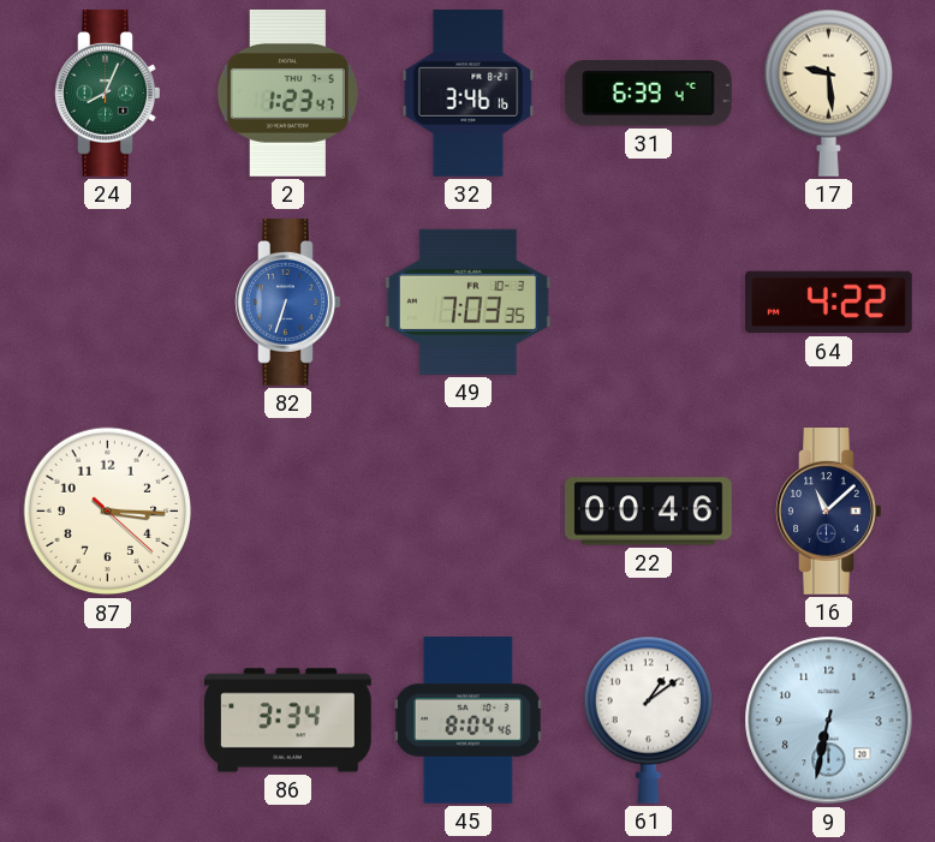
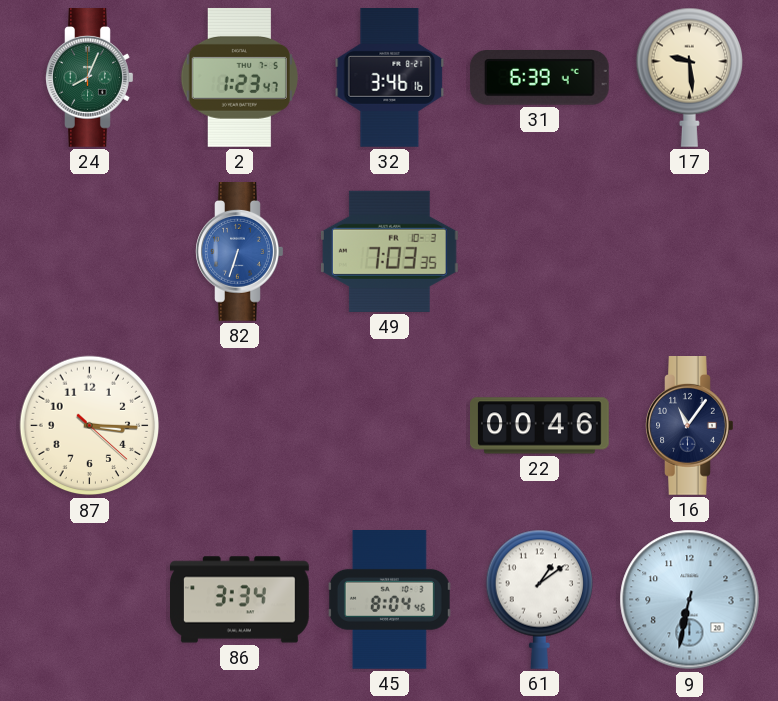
64: 4:22 -> none
16: 11:08 -> 11:06
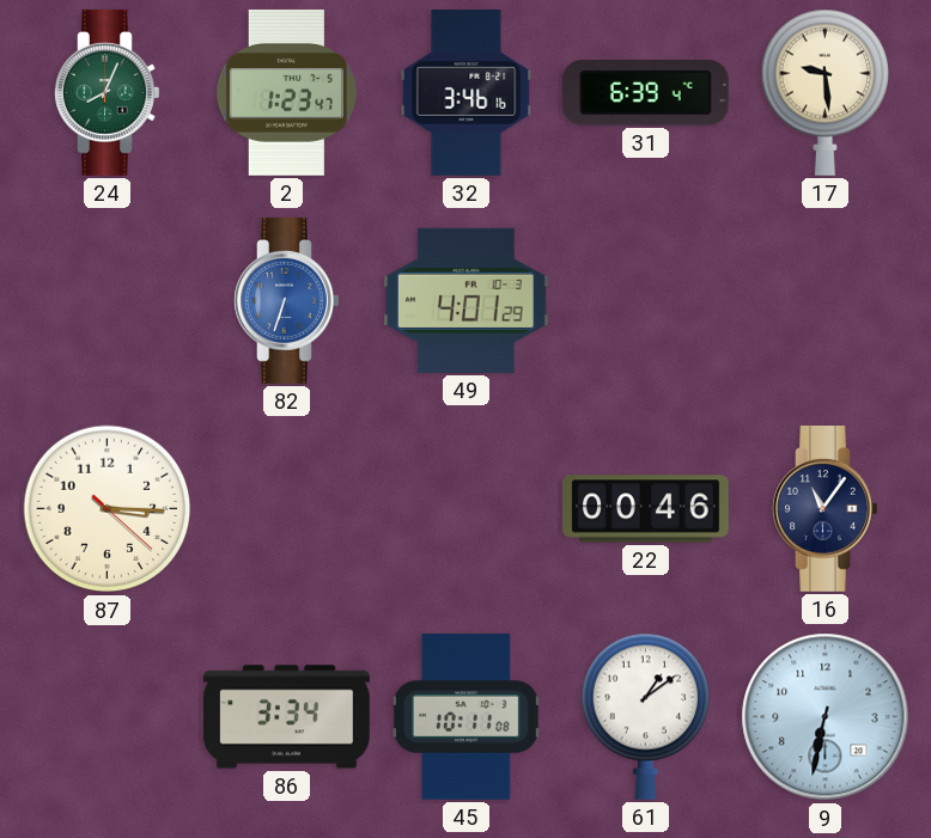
49: 7:03 -> 4:01
45: 8:04 -> 10:11
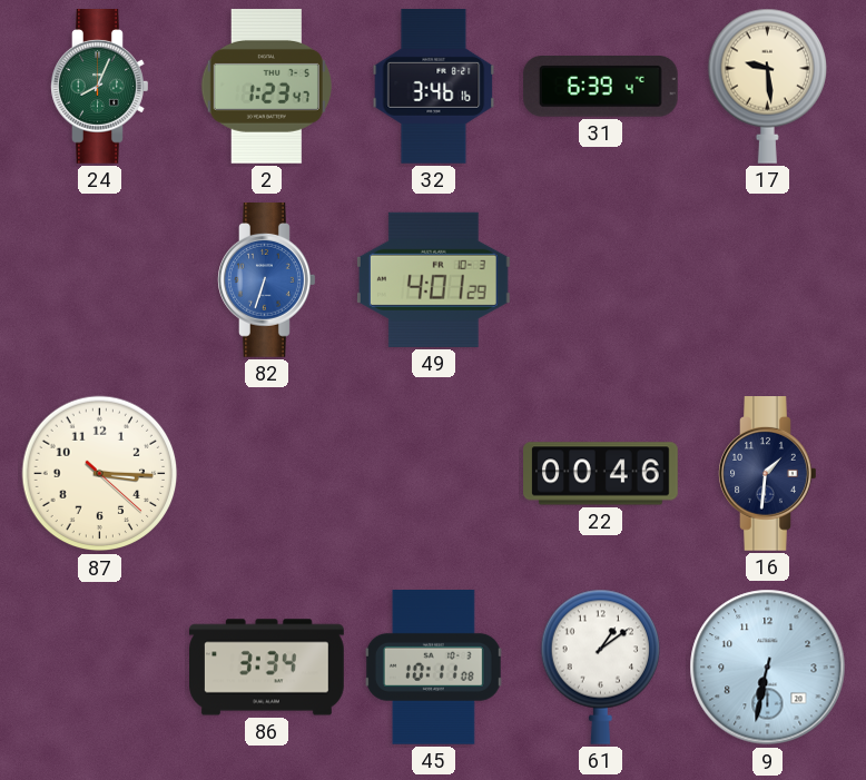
16: 11:06 -> 1:31
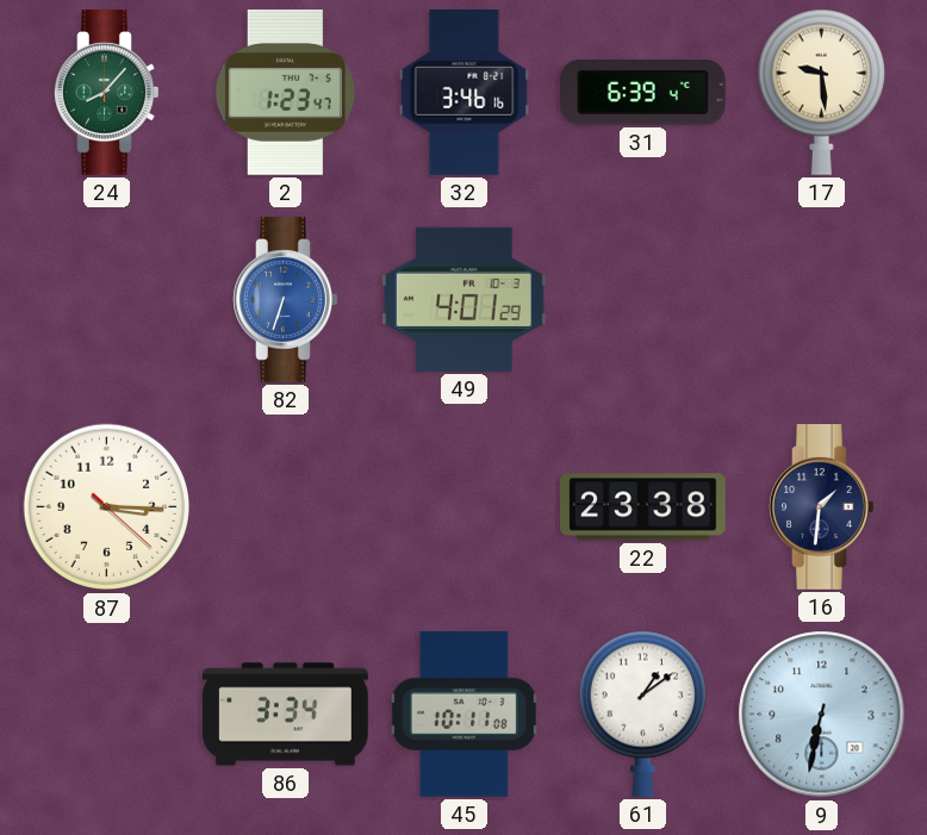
24: 8:04 -> 8:07
22: 00:46 -> 23:38
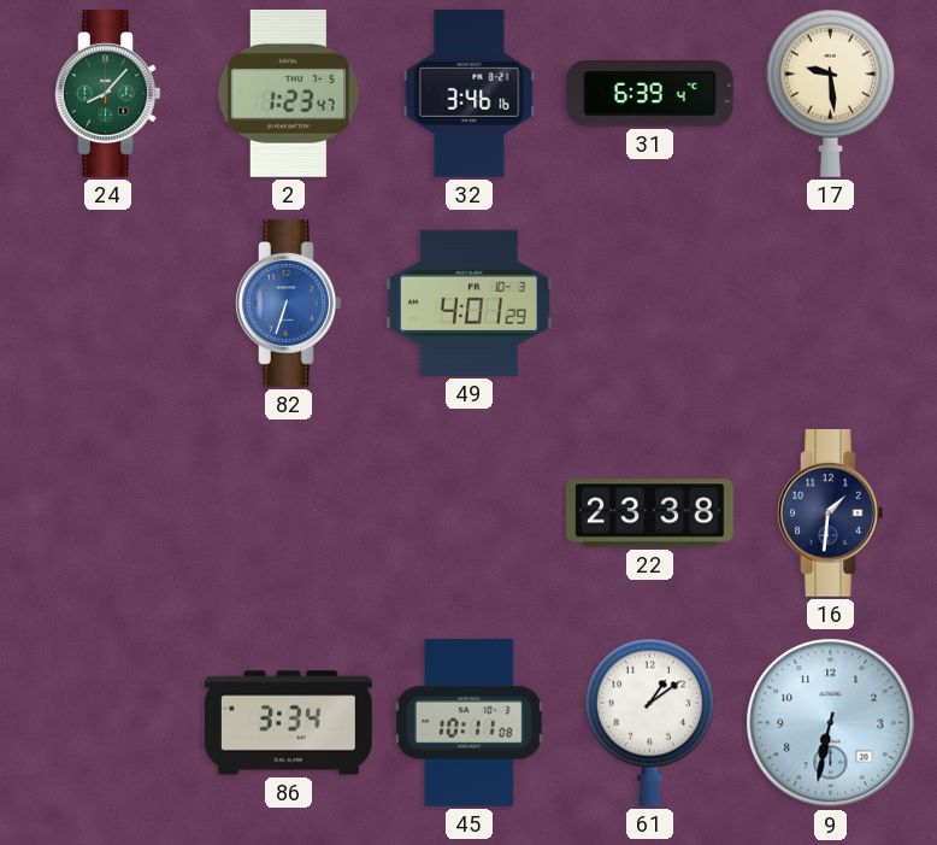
87: 3:15 -> none
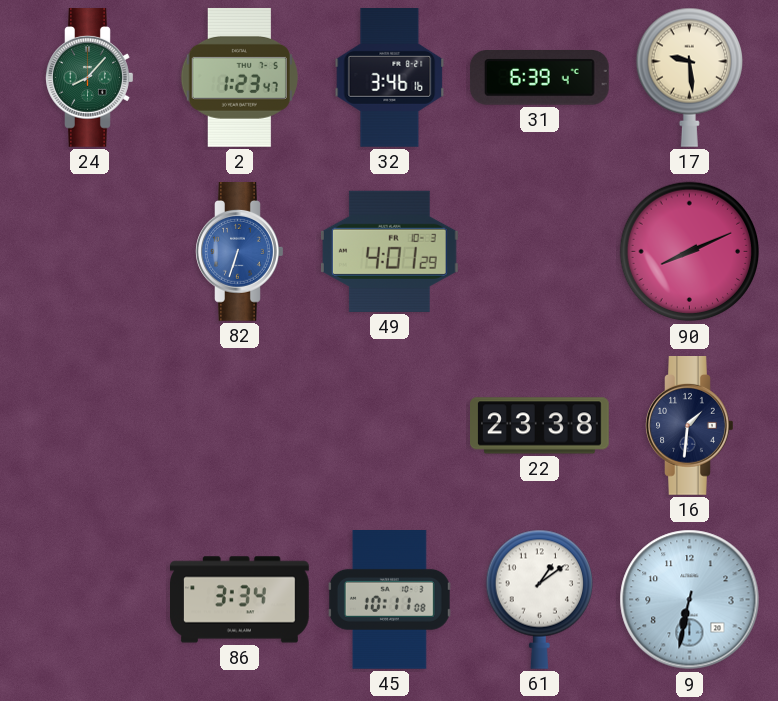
90: none -> 8:11
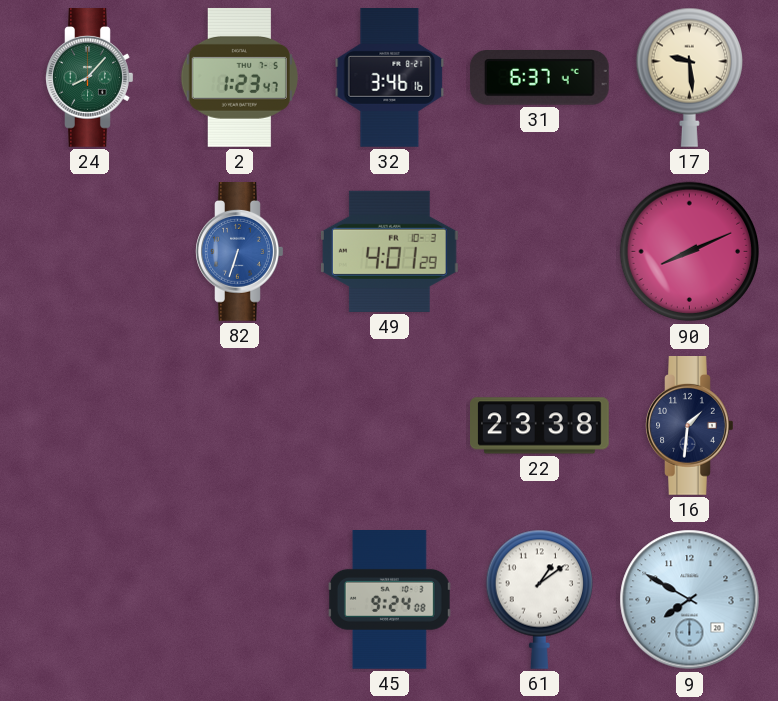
31: 6:39 -> 6:37
86: 3:34 -> none
45: 10:11 -> 9:24
9: 6:32 -> 7:50
